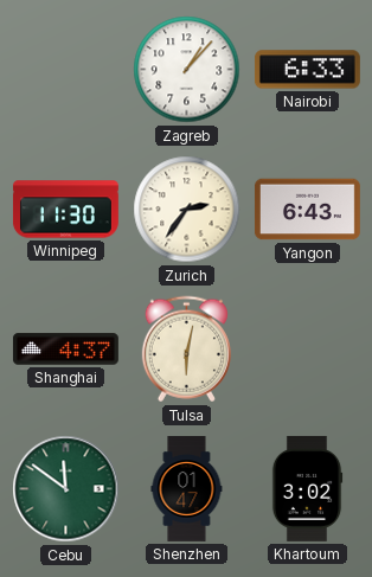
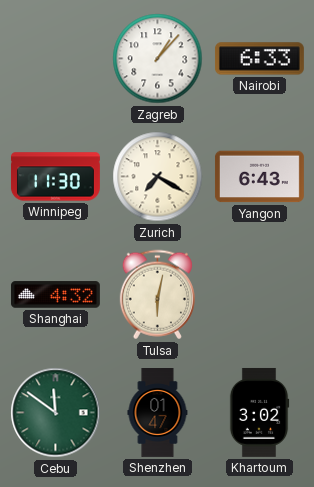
Zurich: 2:36 -> 7:20
Shanghai: 4:37 -> 4:32
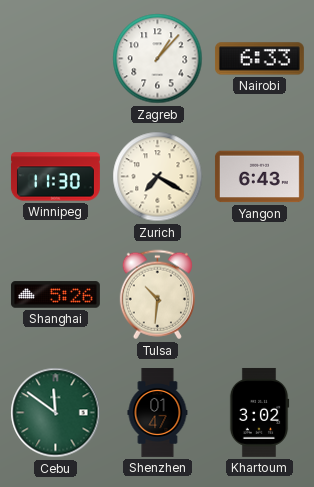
Shanghai: 4:32 -> 5:26
Tulsa: 6:02 -> 10:31
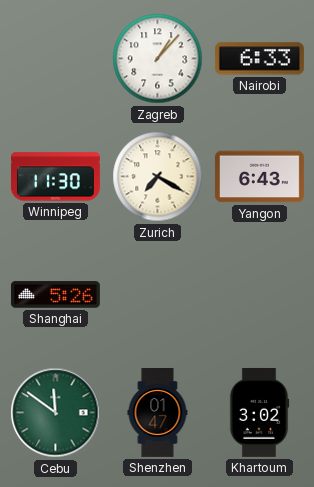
Tulsa: 10:31 -> none
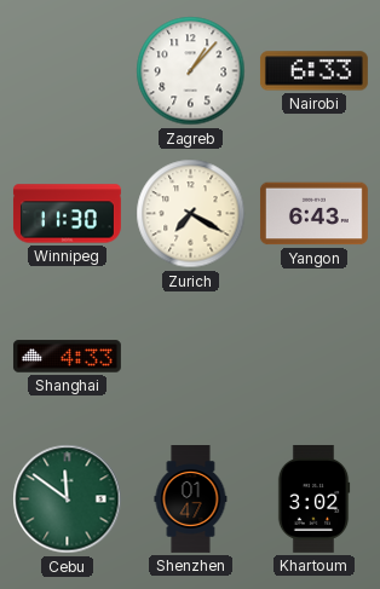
Shanghai: 5:26 -> 4:33
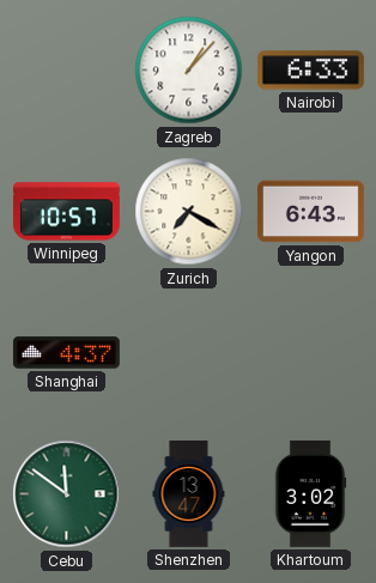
Winnipeg: 11:30 -> 10:57
Shanghai: 4:33 -> 4:37
Shenzhen: 01:47 -> 13:47
